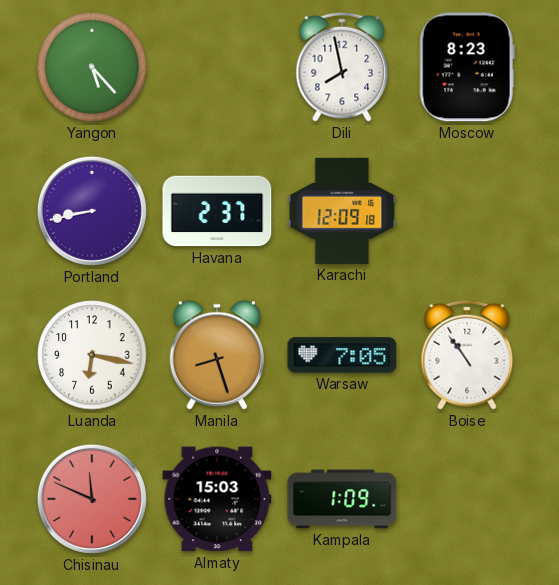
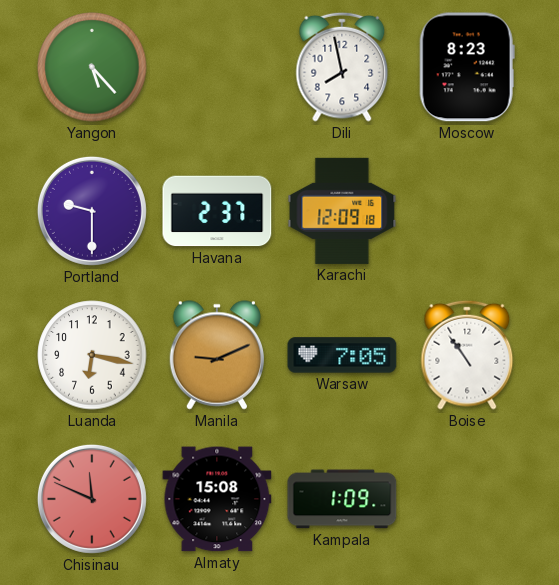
Portland: 8:43 -> 9:30
Manila: 8:27 -> 9:11
Almaty: 15:03 -> 15:08
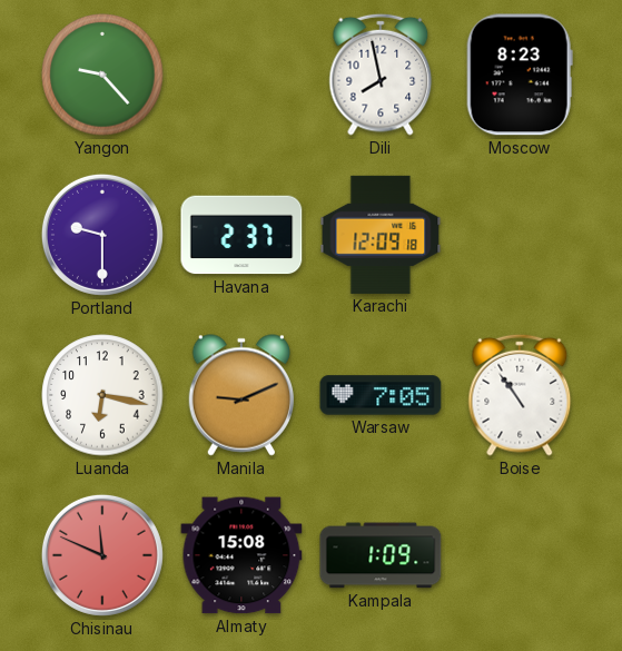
Yangon: 5:23 -> 9:23
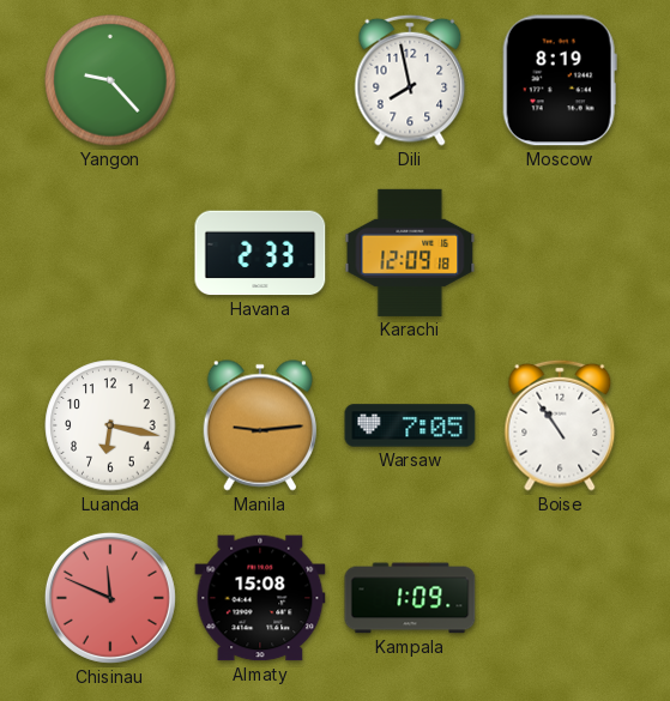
Moscow: 8:23 -> 8:19
Portland: 9:30 -> none
Havana: 2:37 -> 2:33
Manila: 9:11 -> 9:14
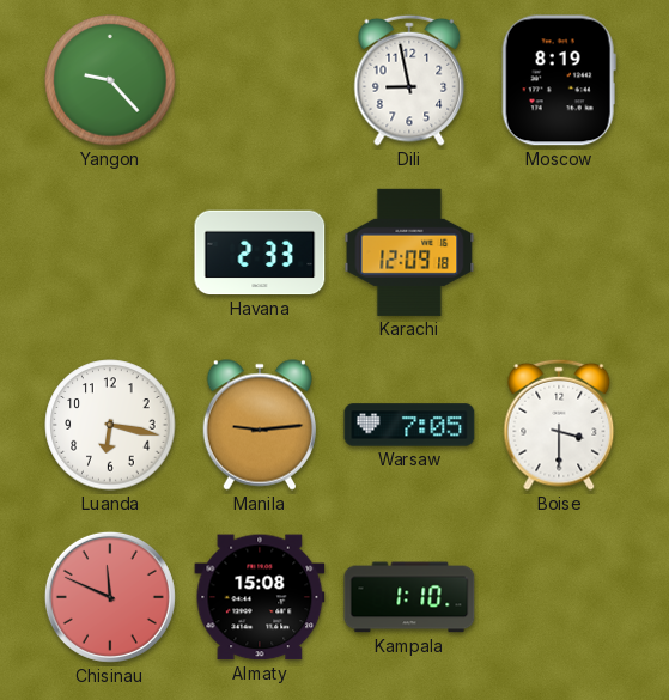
Dili: 7:58 -> 8:58
Boise: 10:54 -> 3:30
Kampala: 1:09 -> 1:10
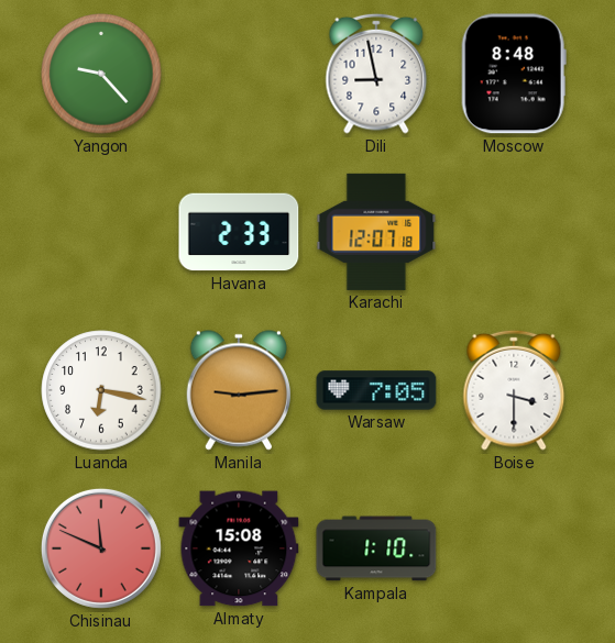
Moscow: 8:19 -> 8:48
Karachi: 12:09 -> 12:07
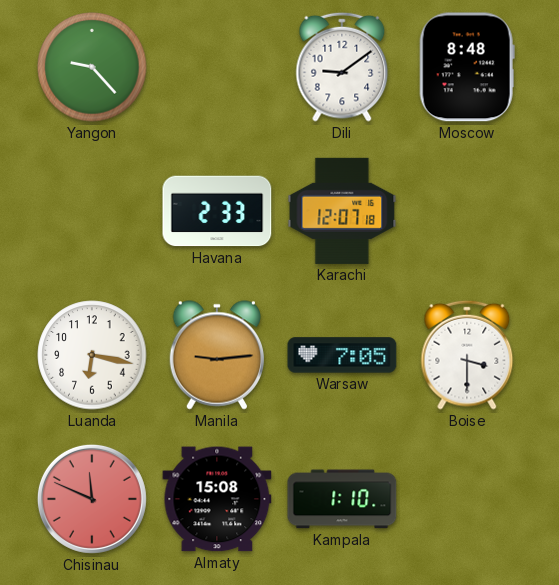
Dili: 8:58 -> 9:09
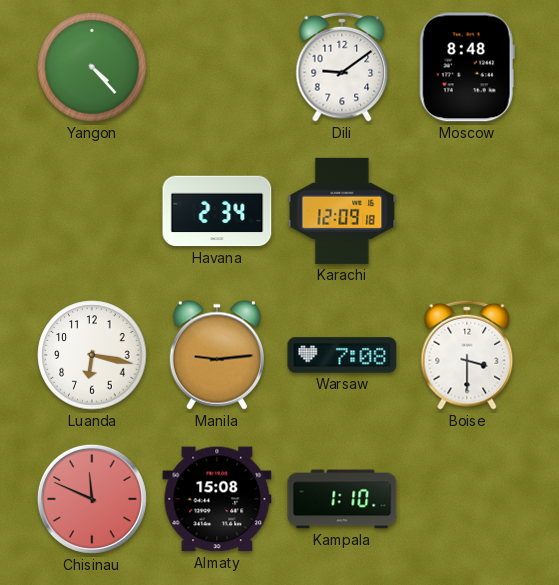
Yangon: 9:23 -> 4:23
Havana: 2:33 -> 2:34
Karachi: 12:07 -> 12:09
Warsaw: 7:05 -> 7:08
